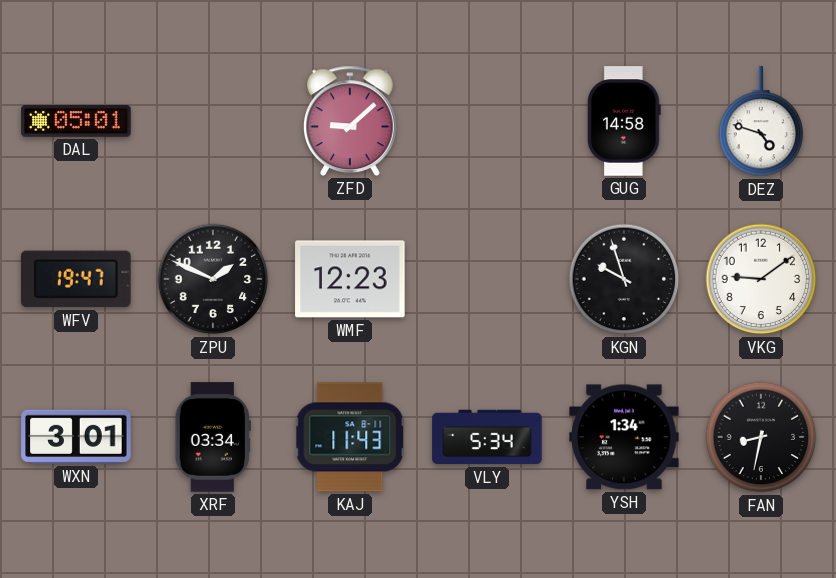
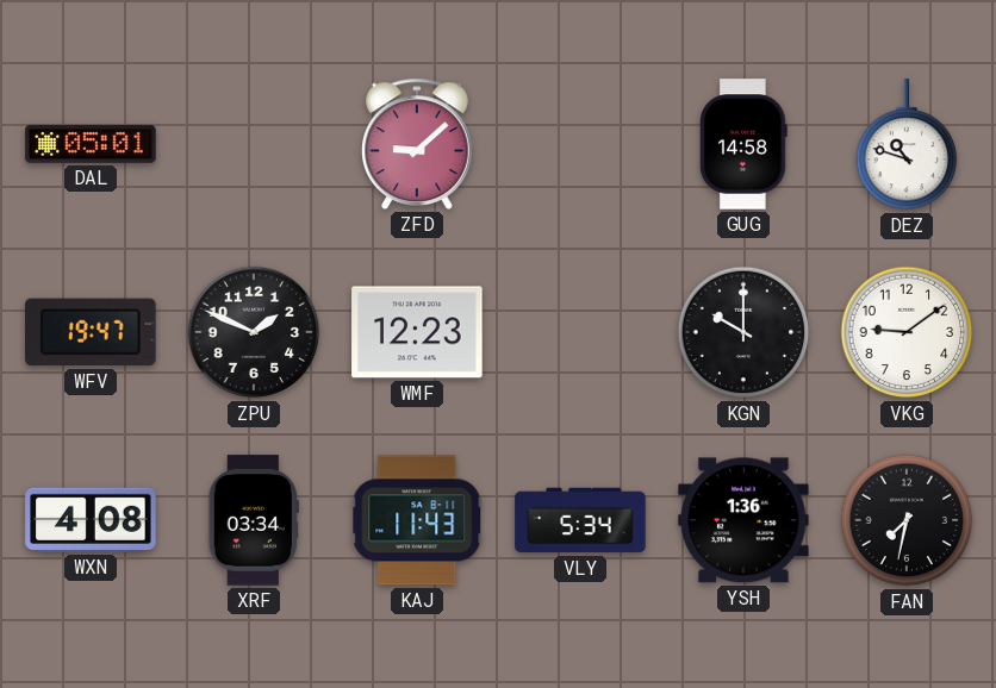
DEZ: 4:48 -> 10:48
KGN: 9:57 -> 10:00
WXN: 3:01 -> 4:08
YSH: 1:34 -> 1:36
FAN: 8:32 -> 7:32
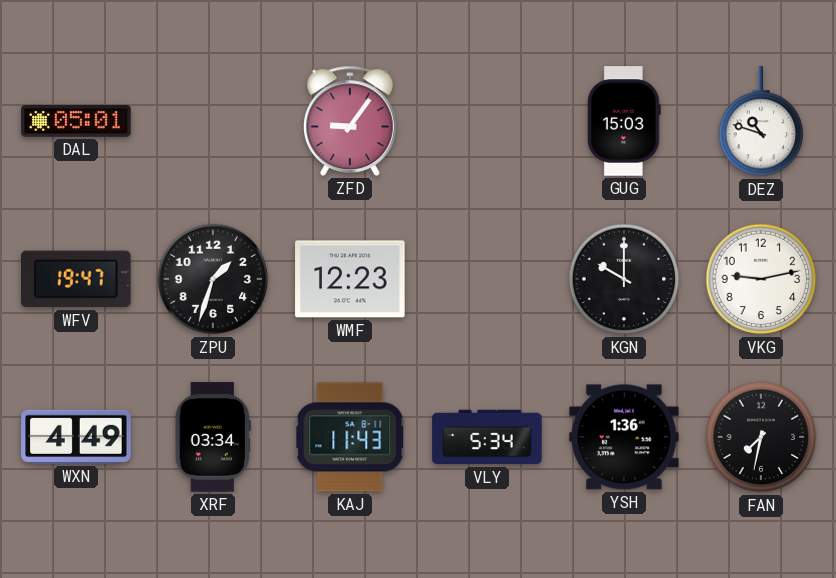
ZFD: 9:08 -> 9:06
GUG: 14:58 -> 15:03
ZPU: 1:49 -> 1:33
VKG: 9:09 -> 9:13
WXN: 4:08 -> 4:49
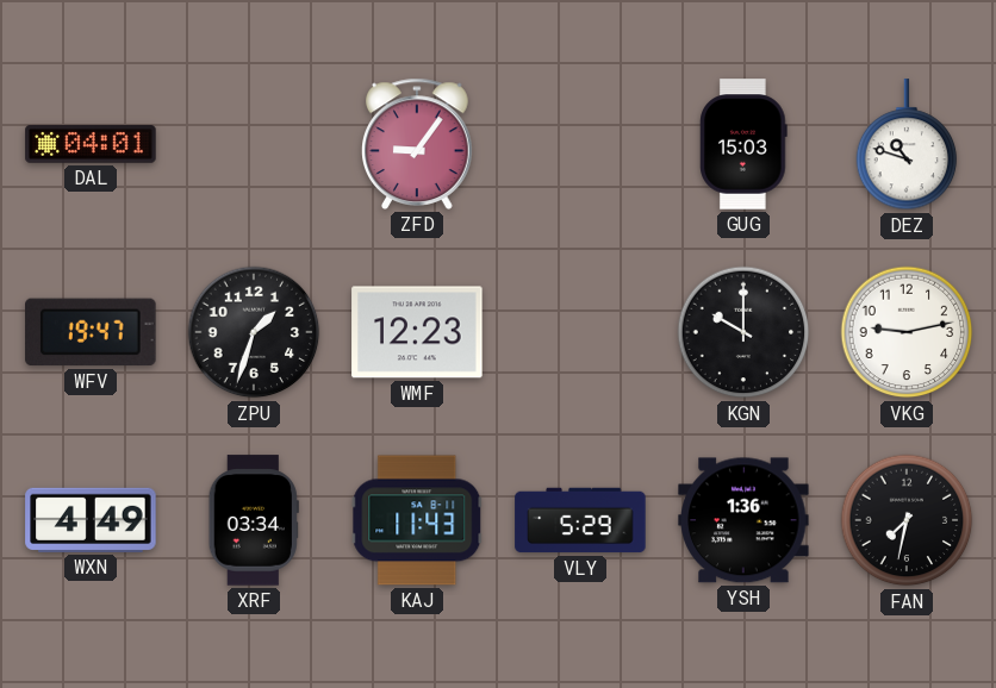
DAL: 05:01 -> 04:01
VLY: 5:34 -> 5:29
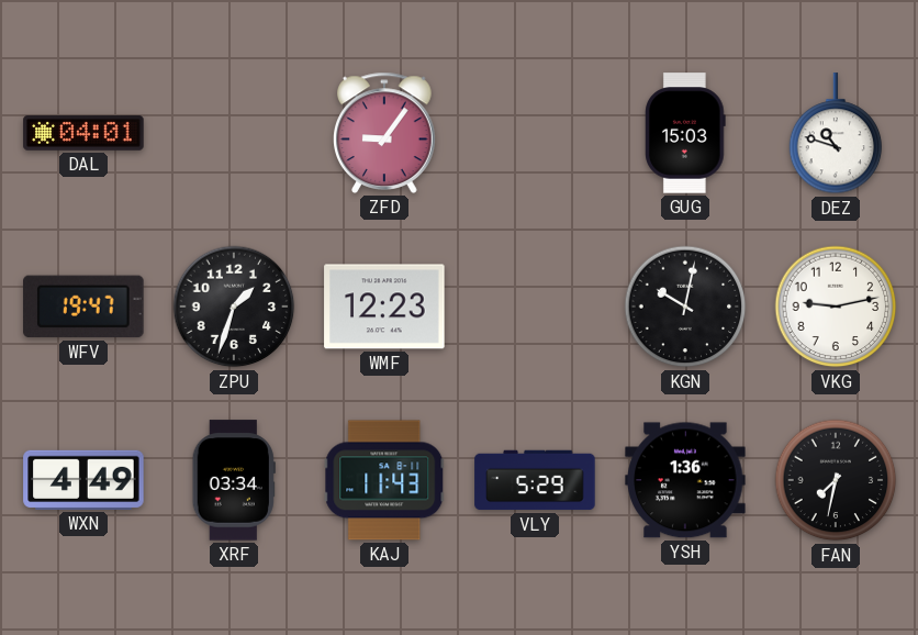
KGN: 10:00 -> 10:02
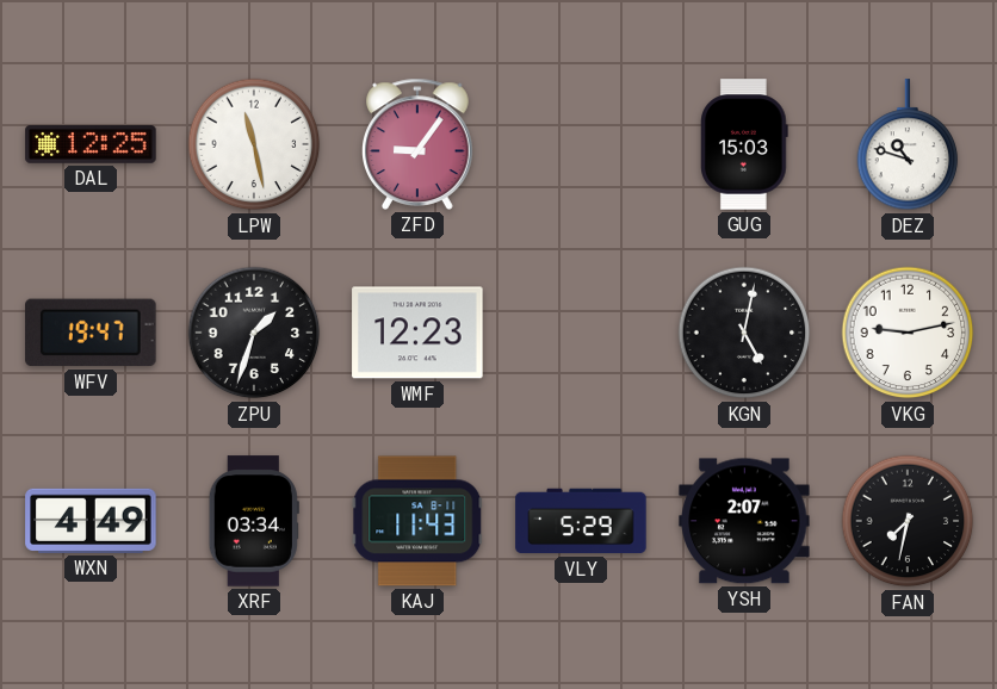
DAL: 04:01 -> 12:25
LPW: none -> 11:28
KGN: 10:02 -> 5:02
YSH: 1:36 -> 2:07
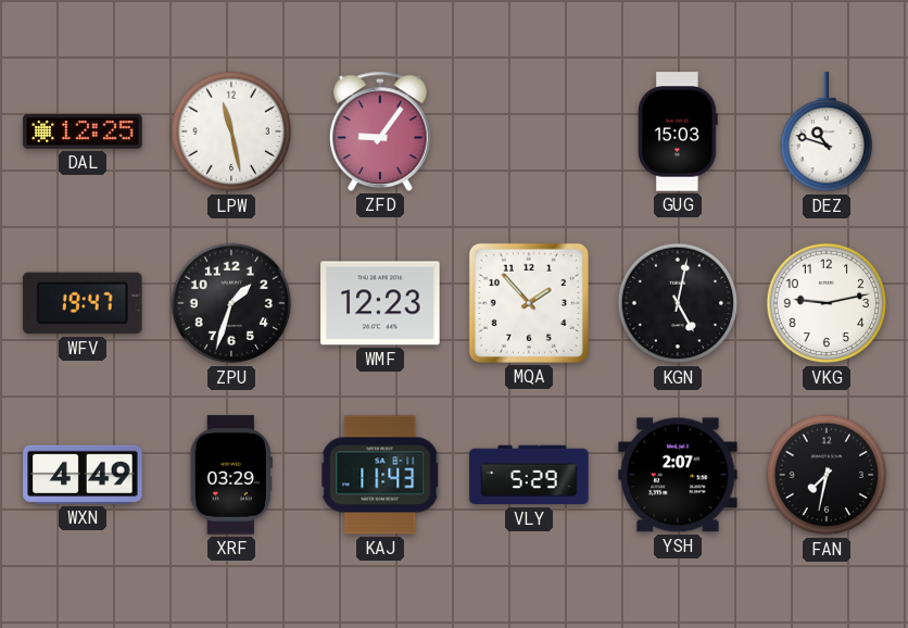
MQA: none -> 1:53
XRF: 03:34 -> 03:29
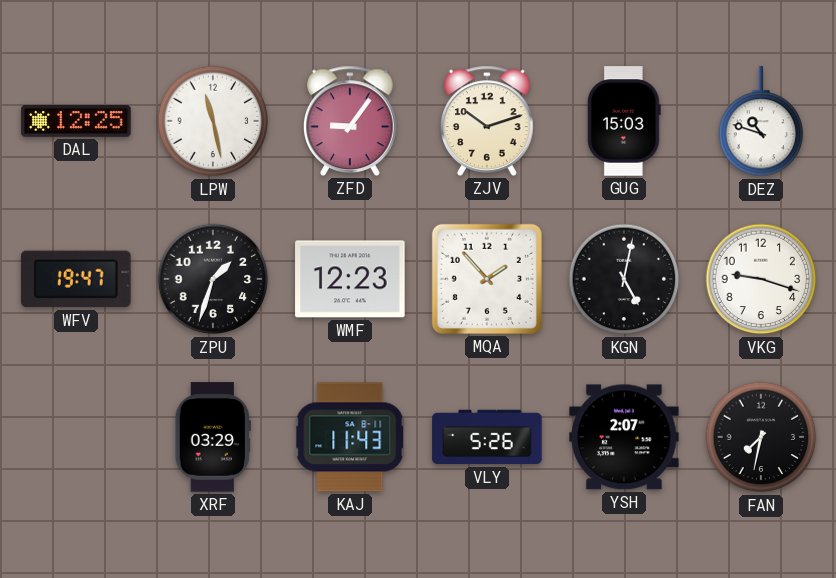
ZJV: none -> 10:12
VKG: 9:13 -> 9:18
WXN: 4:49 -> none
VLY: 5:29 -> 5:26
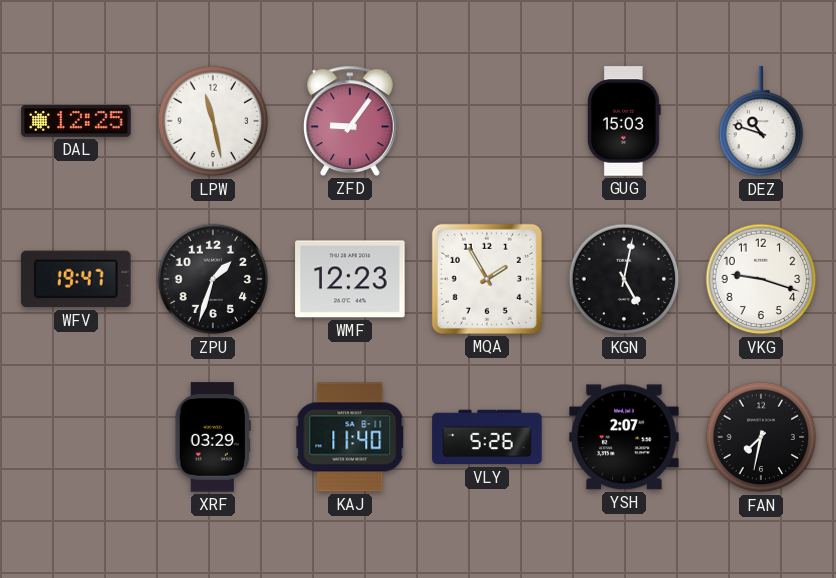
ZJV: 10:12 -> none
MQA: 1:53 -> 1:55
KAJ: 11:43 -> 11:40
